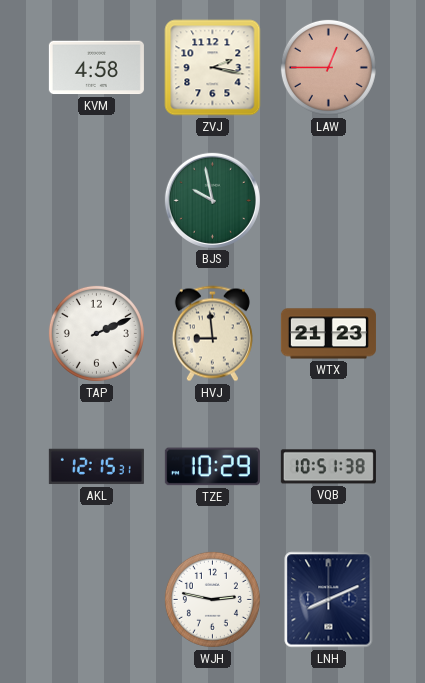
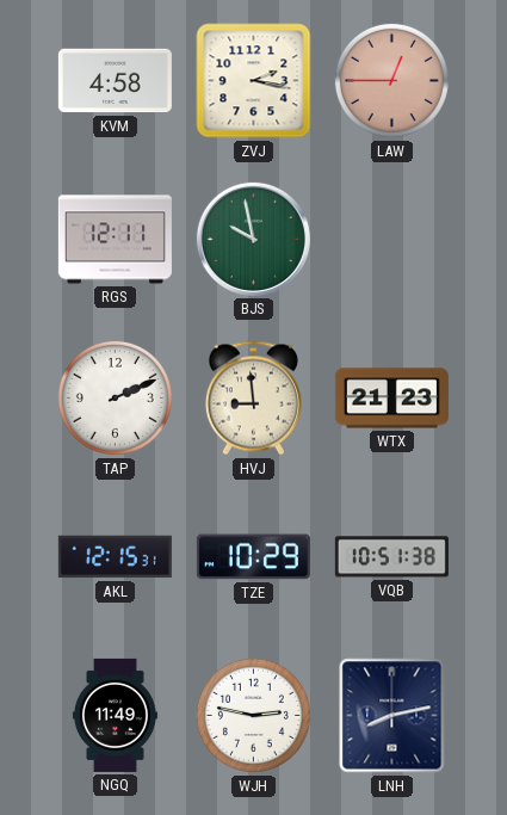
RGS: none -> 12:11
NGQ: none -> 11:49
LNH: 8:11 -> 8:13
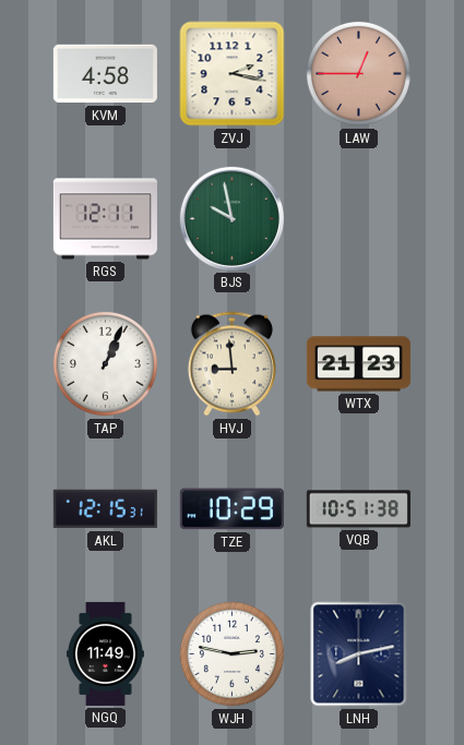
TAP: 2:11 -> 1:04
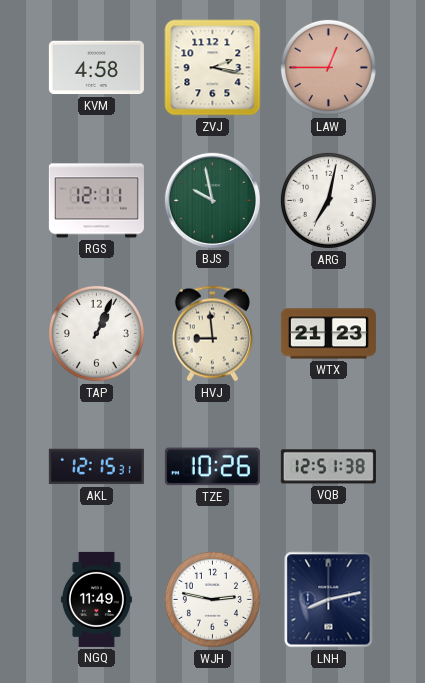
ARG: none -> 7:02
TZE: 10:29 -> 10:26
VQB: 10:51 -> 12:51
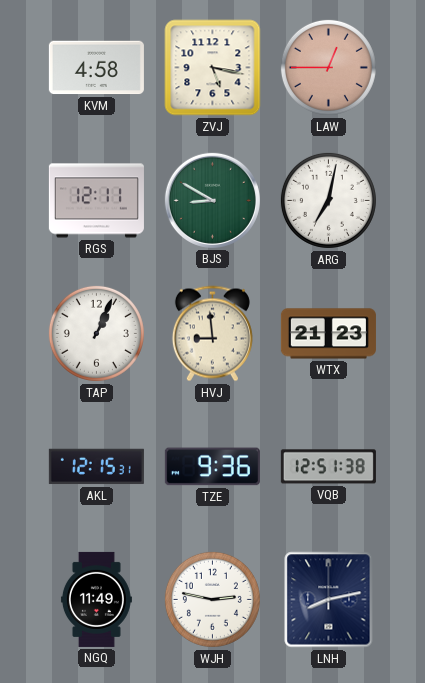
ZVJ: 2:17 -> 5:17
BJS: 9:58 -> 8:50
TZE: 10:26 -> 9:36
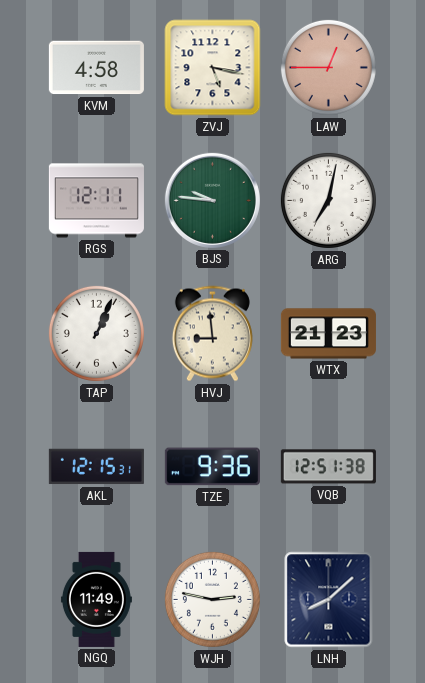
BJS: 8:50 -> 9:46
LNH: 8:13 -> 8:08
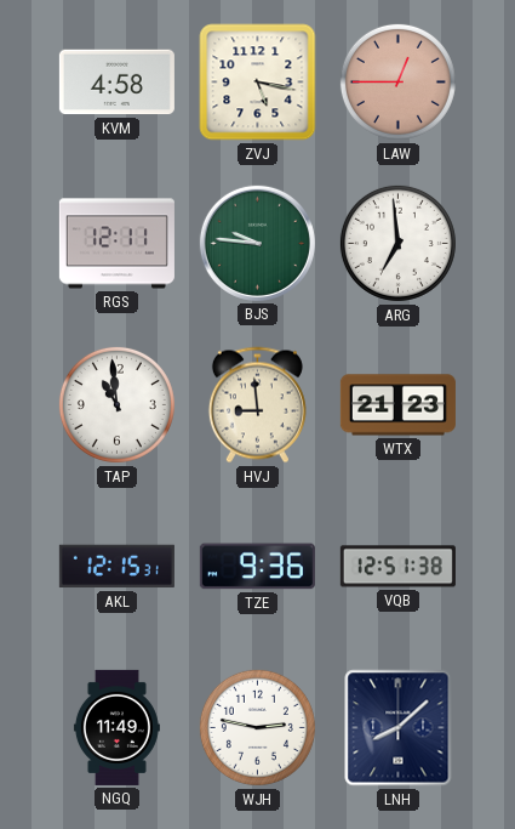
ARG: 7:02 -> 6:59
TAP: 1:04 -> 10:59
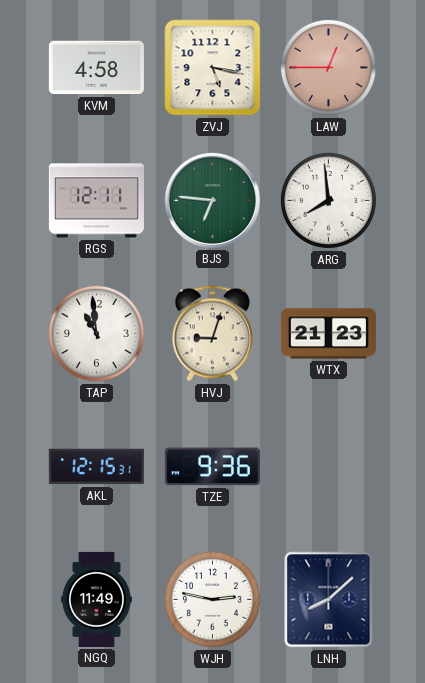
BJS: 9:46 -> 6:46
ARG: 6:59 -> 7:59
HVJ: 8:59 -> 9:03
VQB: 12:51 -> none
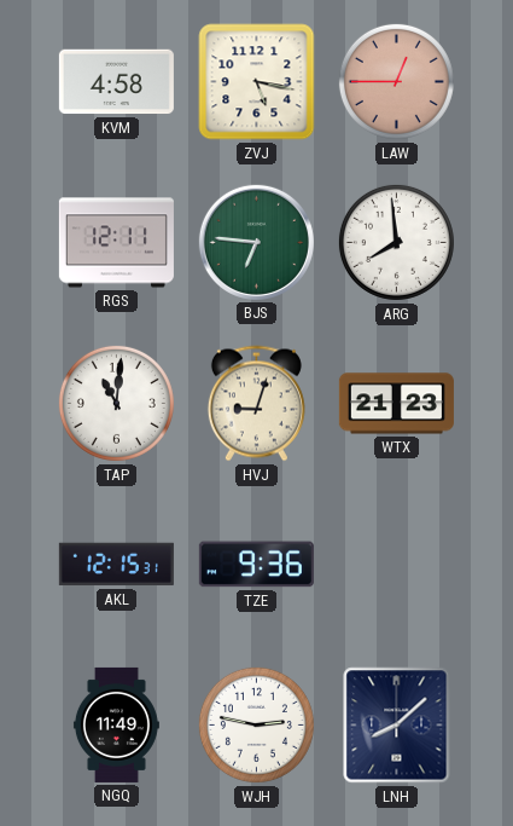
TAP: 10:59 -> 11:01
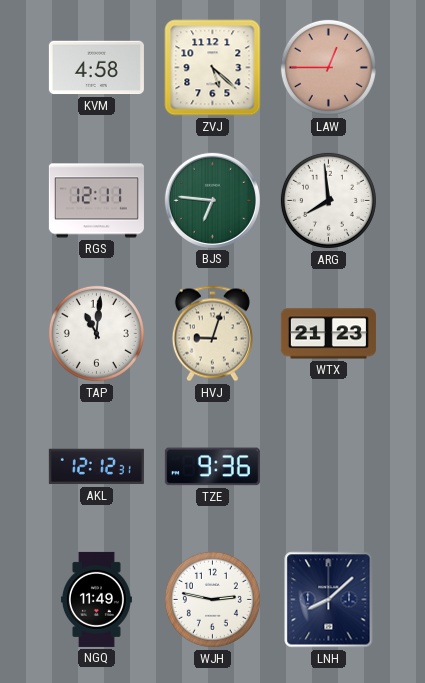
ZVJ: 5:17 -> 5:22
AKL: 12:15 -> 12:12
